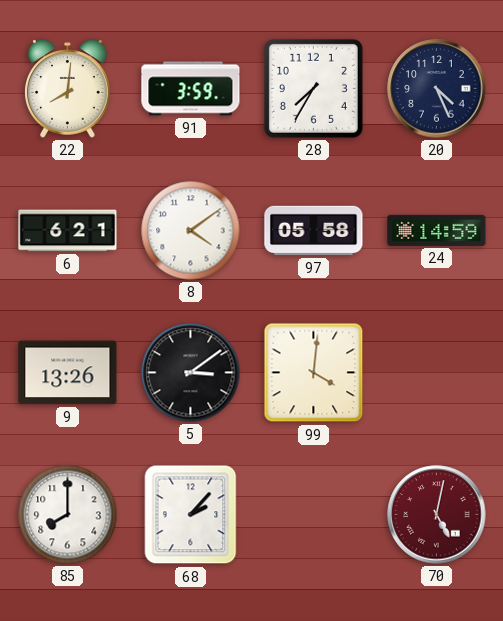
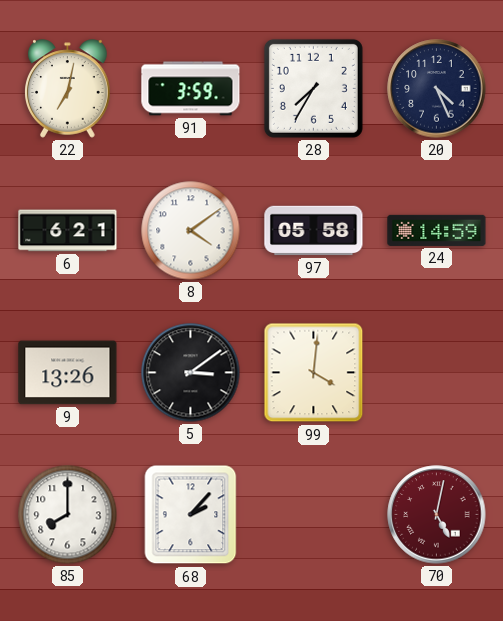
22: 8:01 -> 7:02
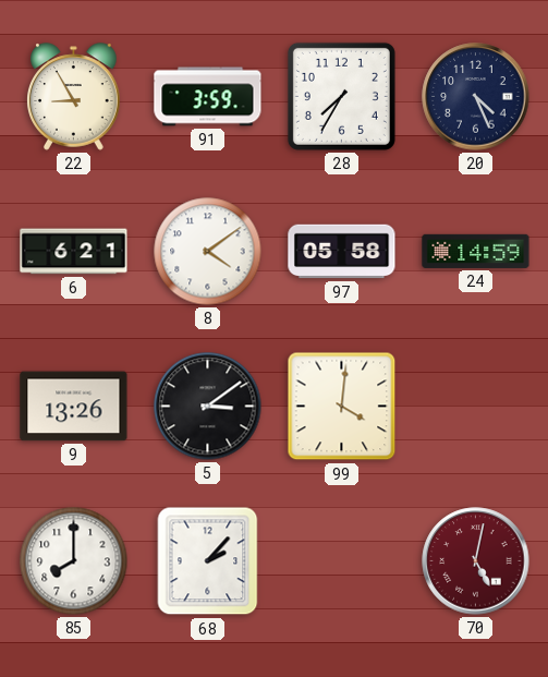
22: 7:02 -> 8:55
